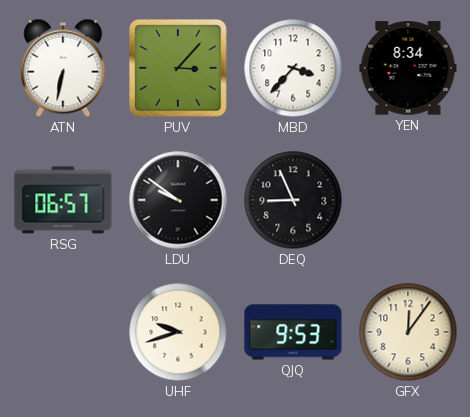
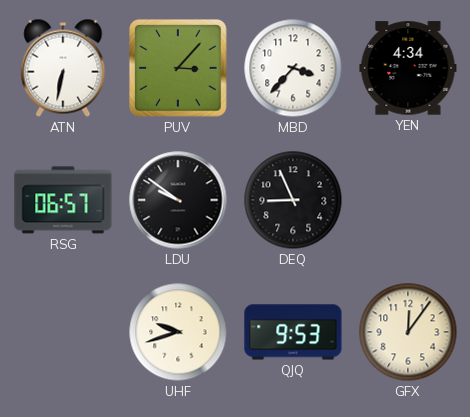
YEN: 8:34 -> 4:34
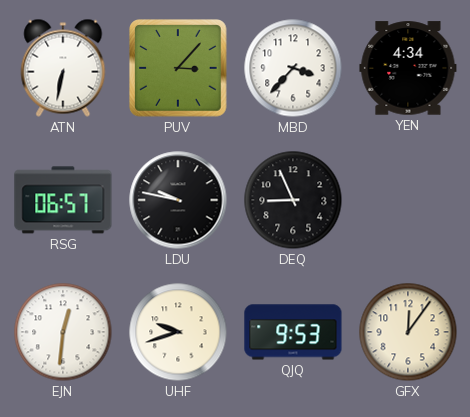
LDU: 9:51 -> 9:47
EJN: none -> 12:31
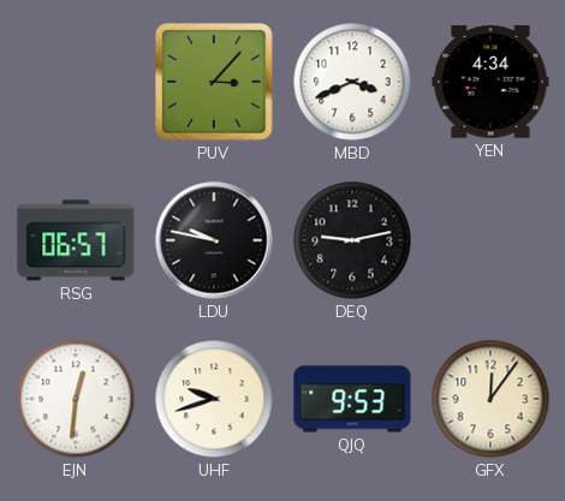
ATN: 6:32 -> none
MBD: 3:37 -> 3:41
DEQ: 8:56 -> 9:13
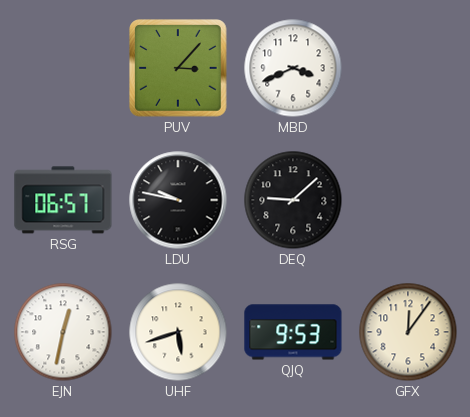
YEN: 4:34 -> none
DEQ: 9:13 -> 9:08
EJN: 12:31 -> 12:32
UHF: 9:42 -> 5:42
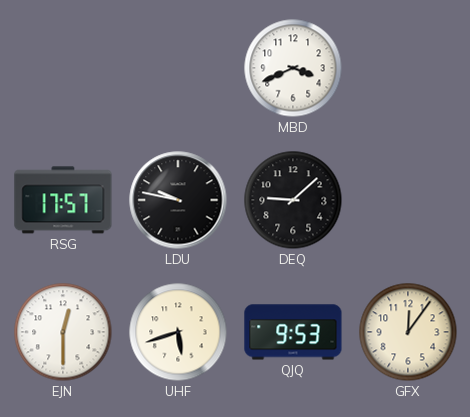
PUV: 3:07 -> none
RSG: 06:57 -> 17:57
EJN: 12:32 -> 12:30
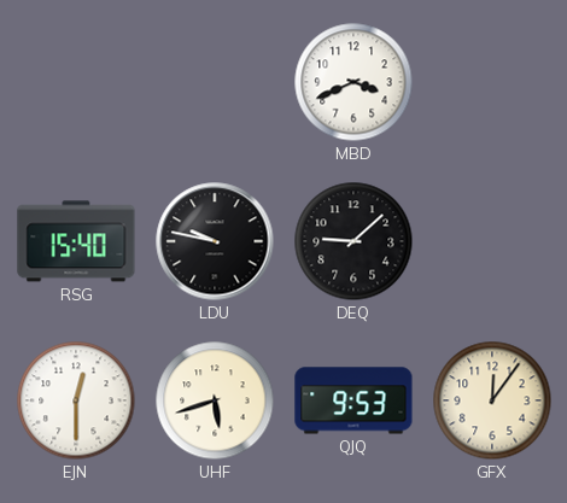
RSG: 17:57 -> 15:40
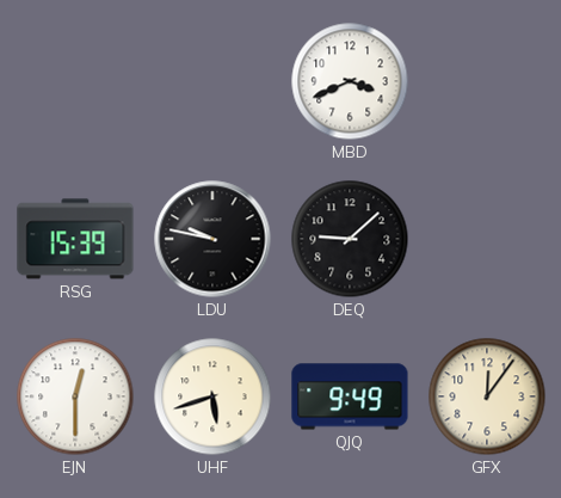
RSG: 15:40 -> 15:39
QJQ: 9:53 -> 9:49
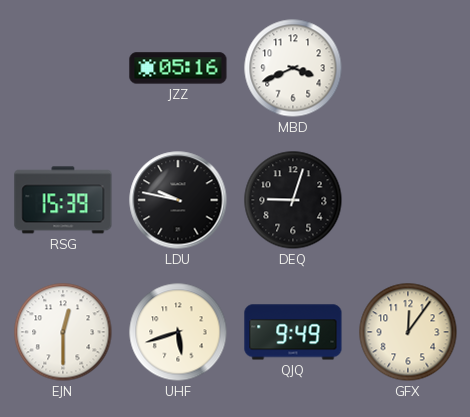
JZZ: none -> 05:16
DEQ: 9:08 -> 9:03
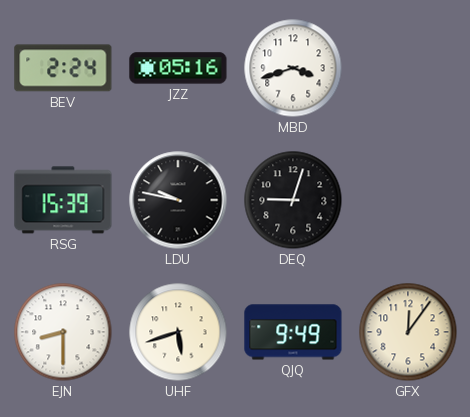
BEV: none -> 2:24
MBD: 3:41 -> 3:42
EJN: 12:30 -> 8:30
